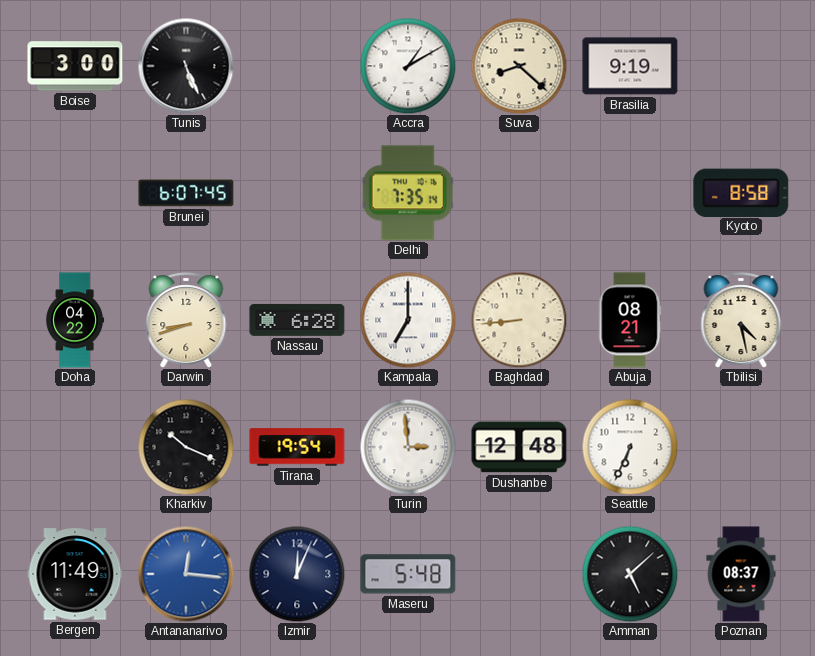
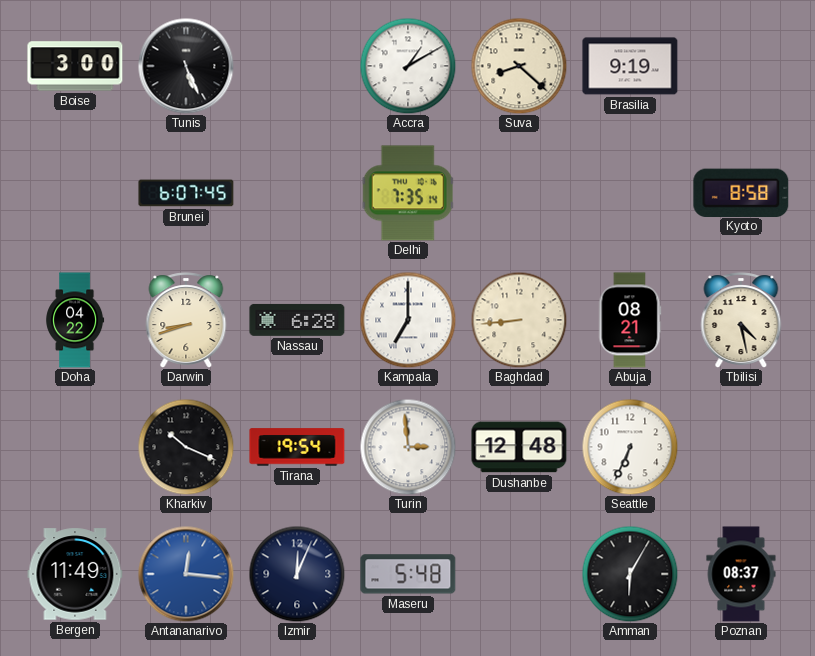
Amman: 5:08 -> 6:05
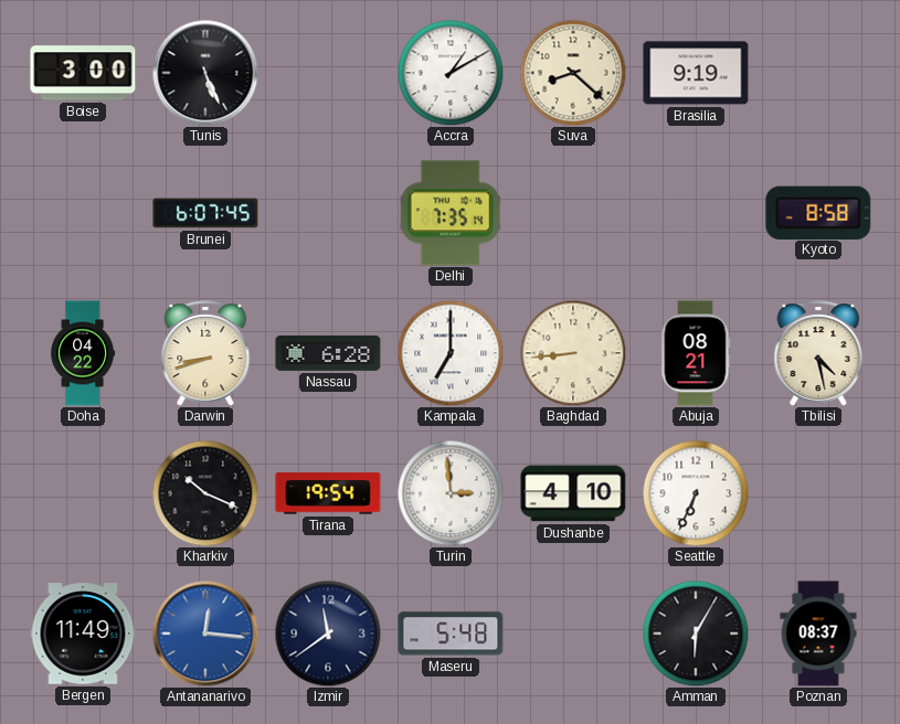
Dushanbe: 12:48 -> 4:10
Izmir: 12:04 -> 11:39
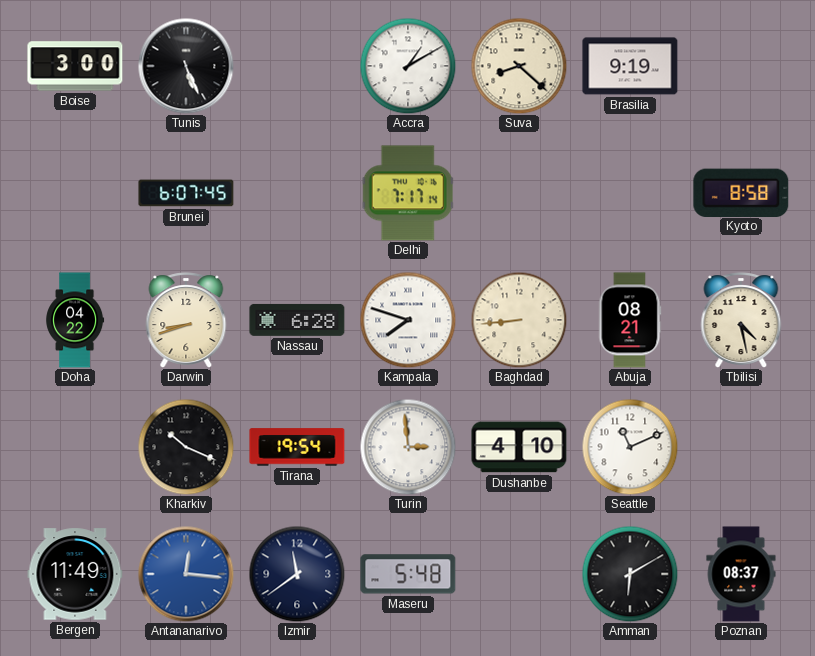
Delhi: 7:35 -> 7:17
Kampala: 7:00 -> 7:48
Seattle: 6:34 -> 11:11
Amman: 6:05 -> 6:10
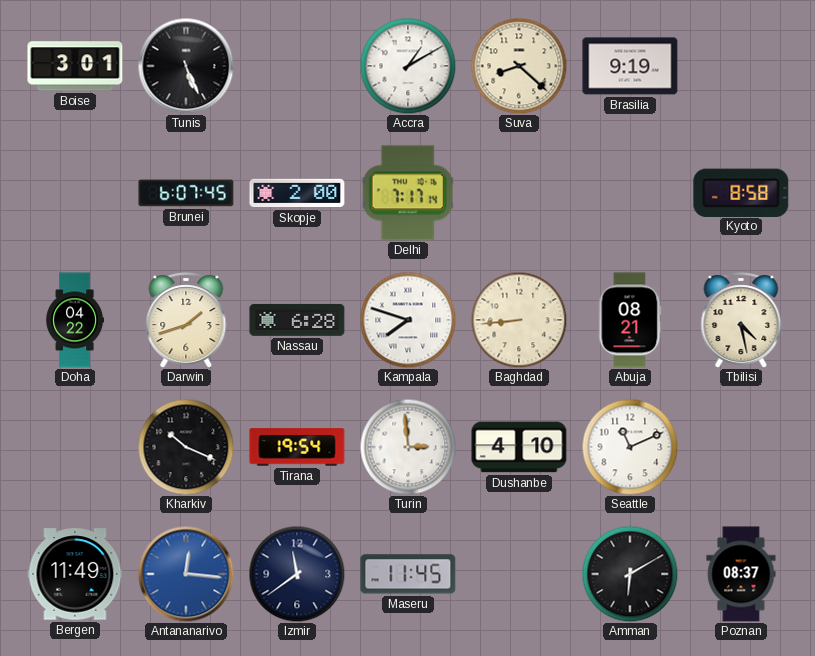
Boise: 3:00 -> 3:01
Skopje: none -> 2:00
Darwin: 8:42 -> 1:42
Maseru: 5:48 -> 11:45
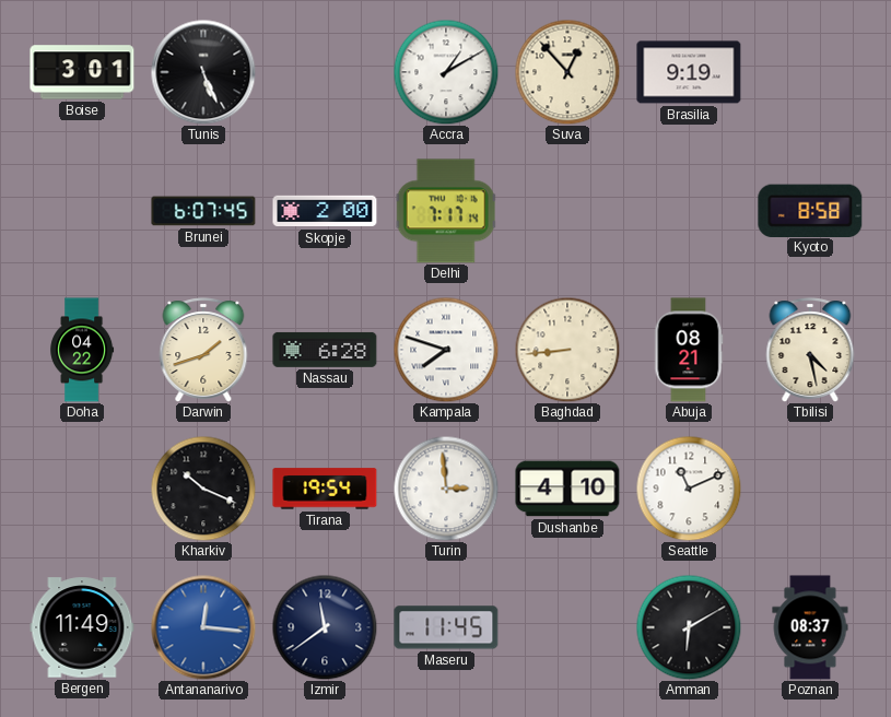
Suva: 8:22 -> 12:53
